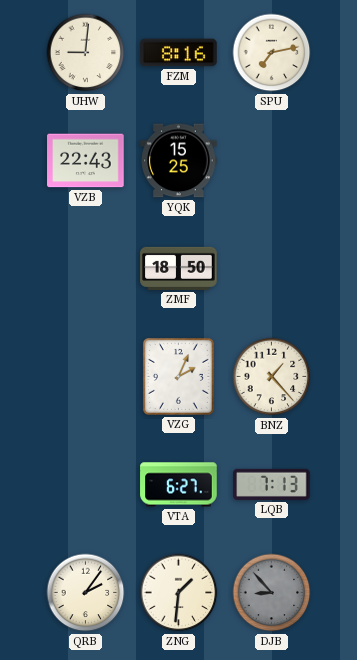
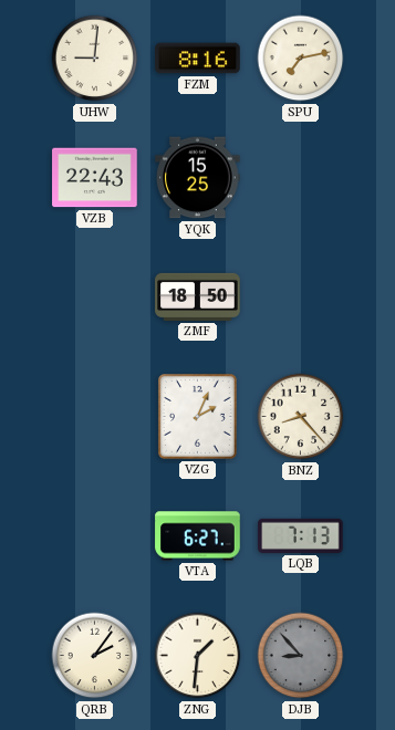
BNZ: 1:23 -> 8:23
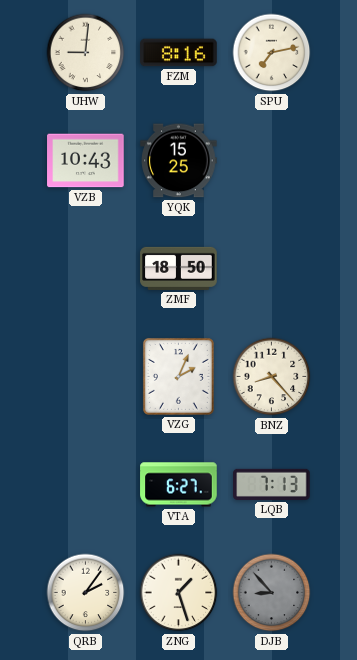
VZB: 22:43 -> 10:43
ZNG: 1:31 -> 1:27
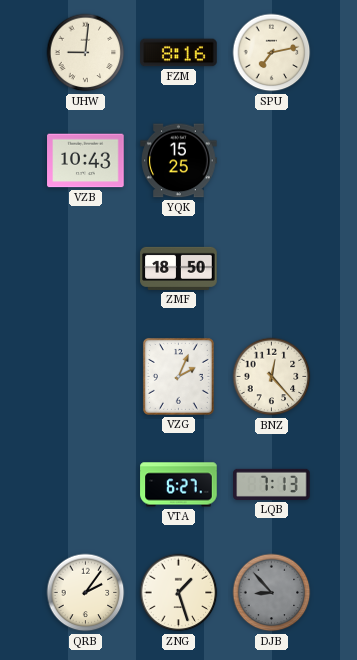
BNZ: 8:23 -> 12:23
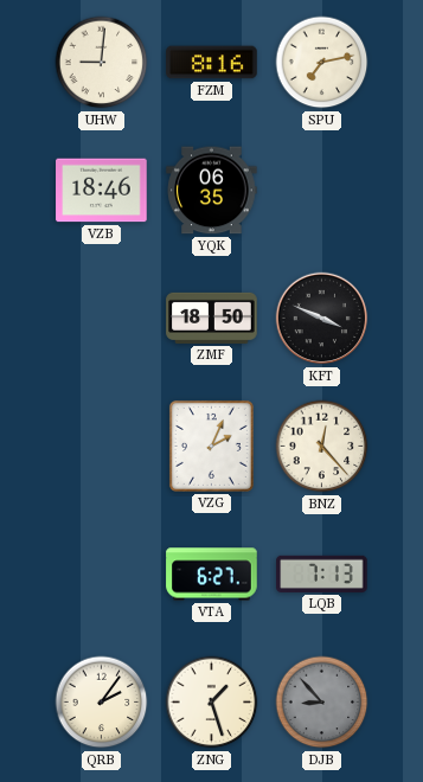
VZB: 10:43 -> 18:46
YQK: 15:25 -> 06:35
KFT: none -> 3:49
